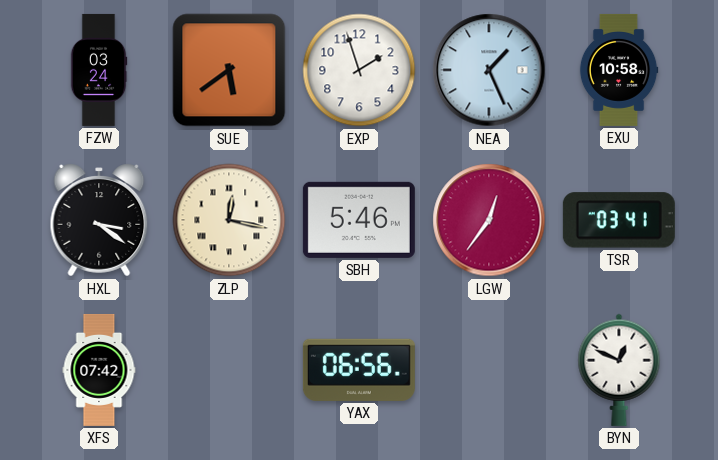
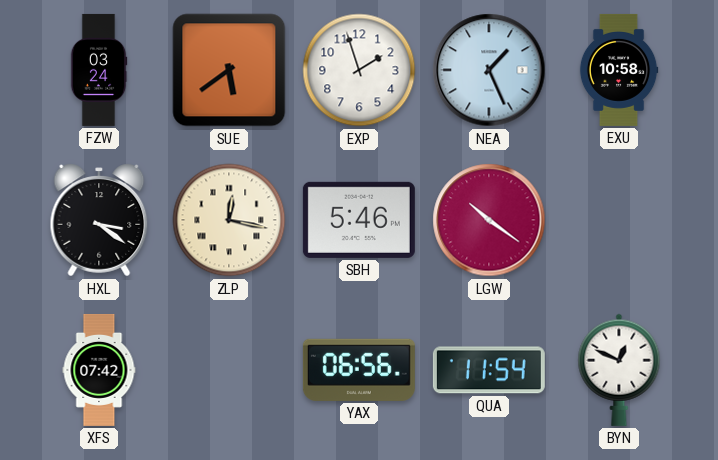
LGW: 12:36 -> 10:21
TSR: 03:41 -> none
QUA: none -> 11:54
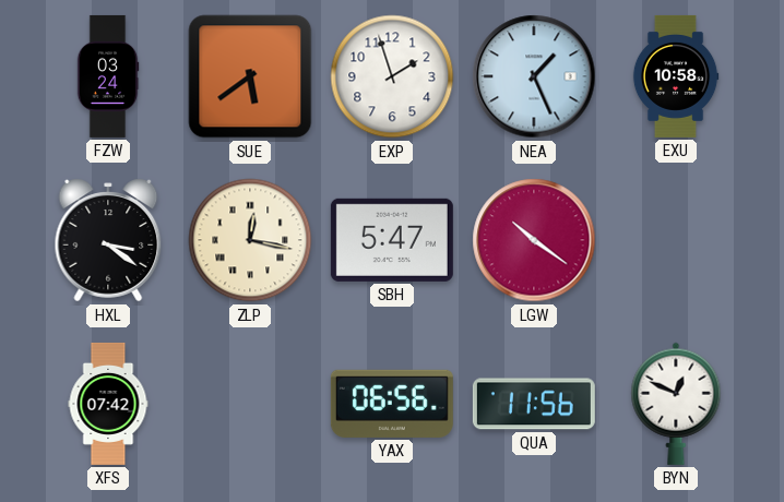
SBH: 5:46 -> 5:47
QUA: 11:54 -> 11:56
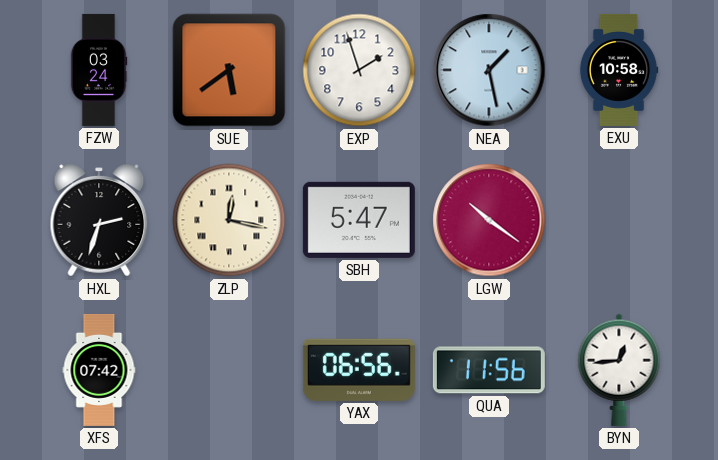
NEA: 1:26 -> 1:28
HXL: 3:21 -> 2:33
BYN: 12:49 -> 12:44
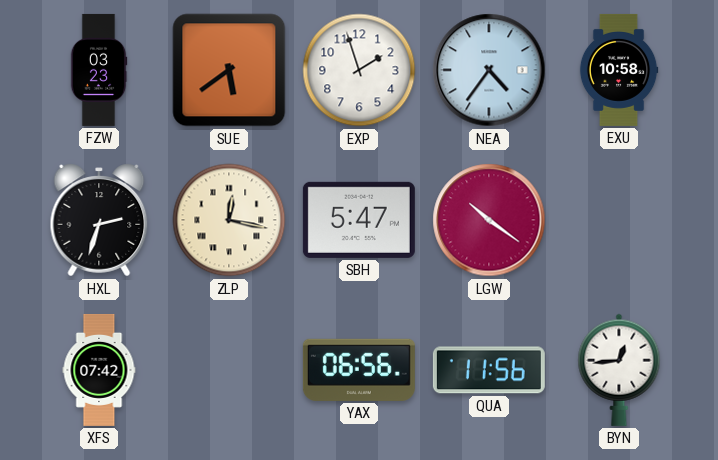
FZW: 03:24 -> 03:23
NEA: 1:28 -> 4:36
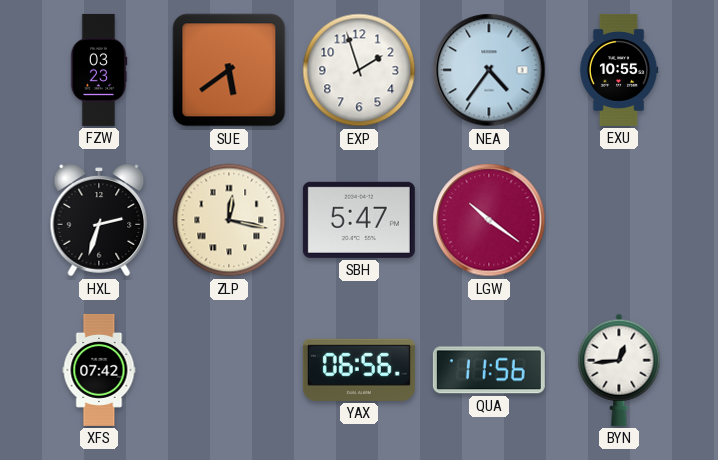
EXU: 10:58 -> 10:55
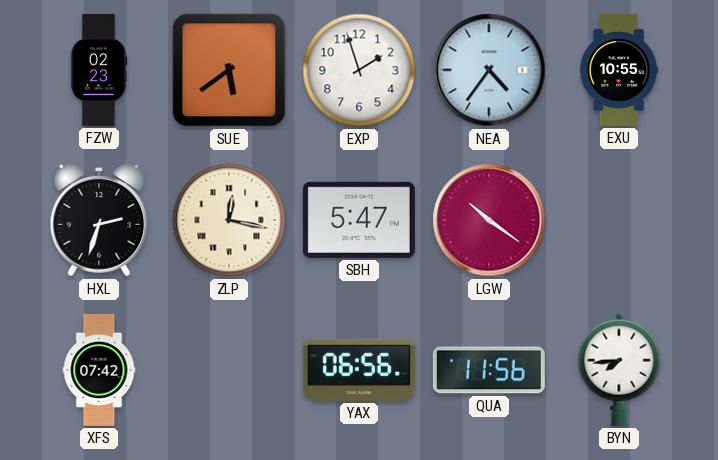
FZW: 03:23 -> 02:23
BYN: 12:44 -> 7:44
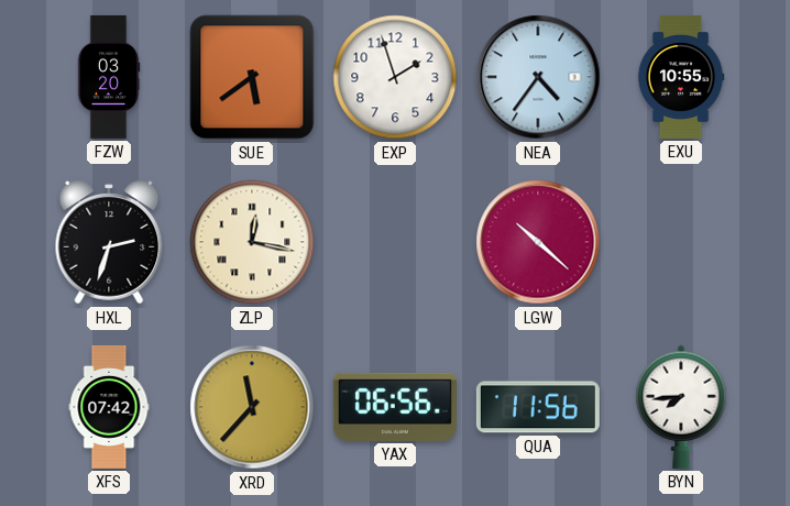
FZW: 02:23 -> 03:20
SBH: 5:47 -> none
LGW: 10:21 -> 10:22
XRD: none -> 11:37
